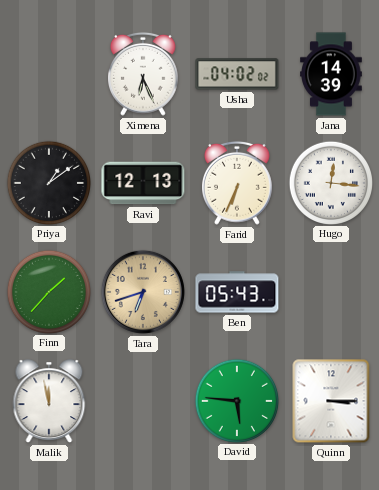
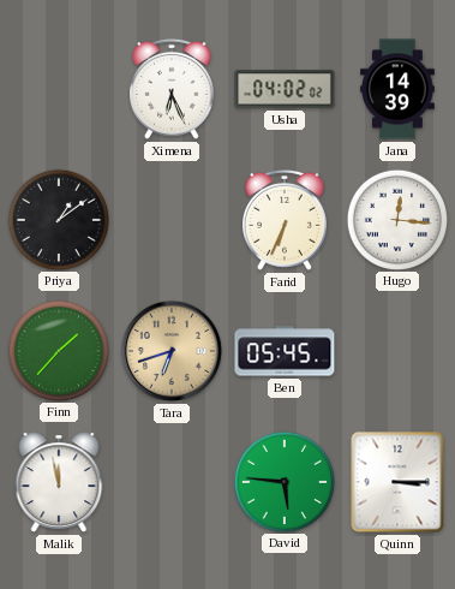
Ravi: 12:13 -> none
Ben: 05:43 -> 05:45
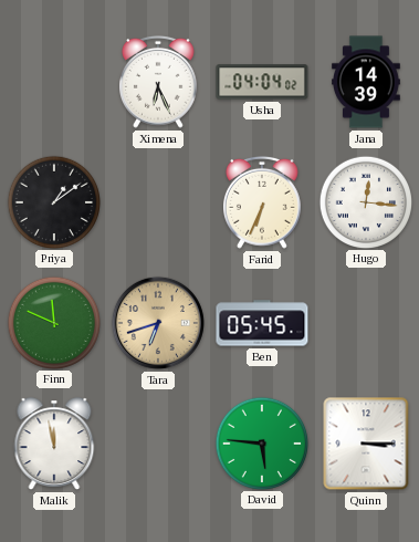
Usha: 04:02 -> 04:04
Finn: 1:37 -> 11:49
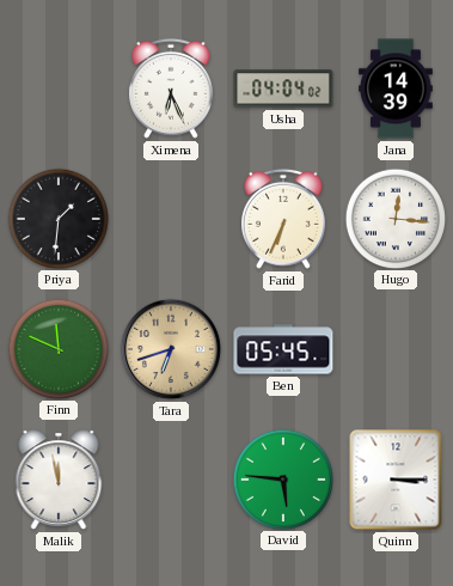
Priya: 1:09 -> 1:31
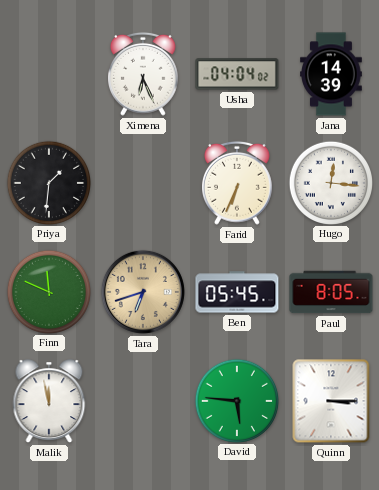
Paul: none -> 8:05
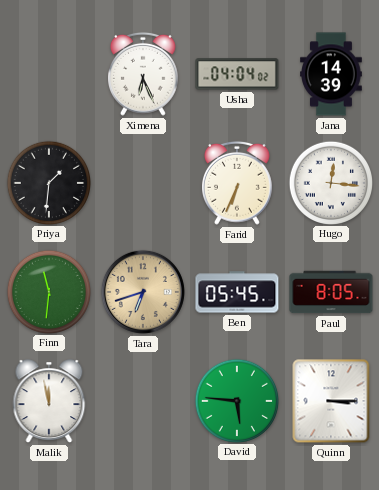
Finn: 11:49 -> 11:31
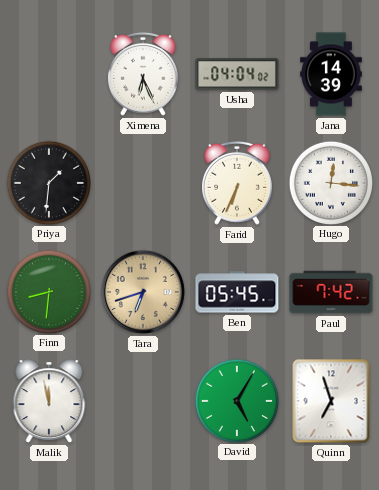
Finn: 11:31 -> 8:31
Paul: 8:05 -> 7:42
David: 5:46 -> 5:05
Quinn: 3:15 -> 6:57
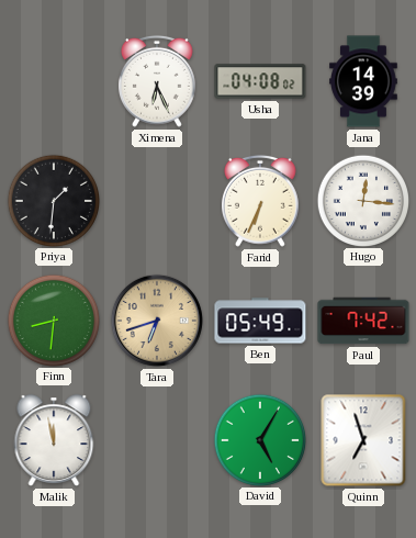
Usha: 04:04 -> 04:08
Ben: 05:45 -> 05:49
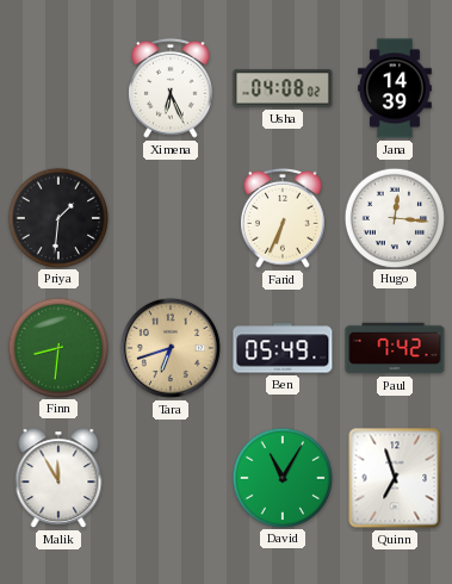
Malik: 11:58 -> 11:55
David: 5:05 -> 11:05
